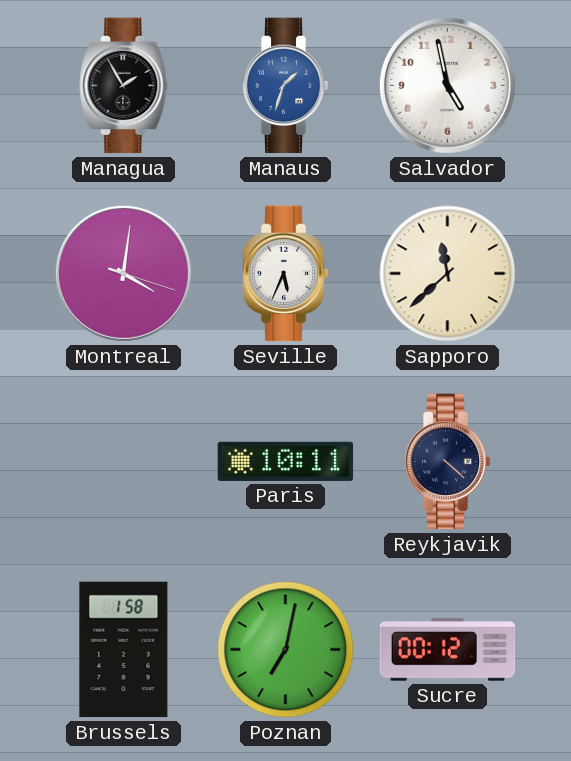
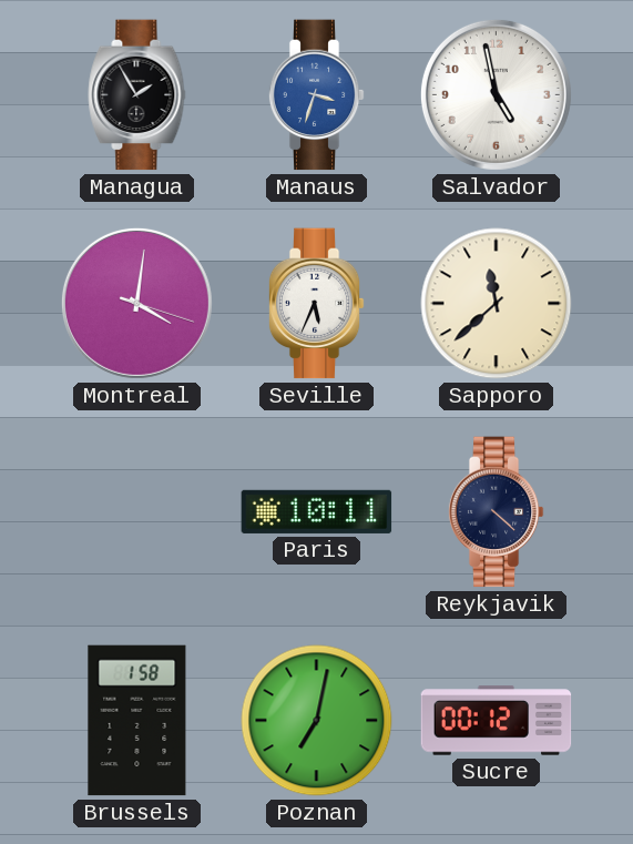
Manaus: 1:33 -> 3:33
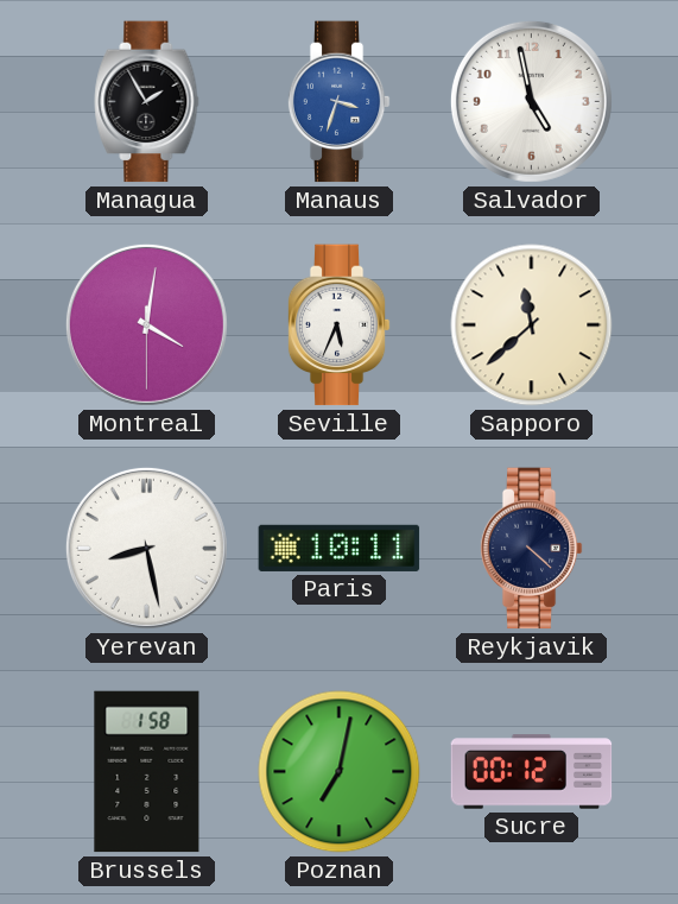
Montreal: 4:01:18 -> 4:01:30
Yerevan: none -> 8:28
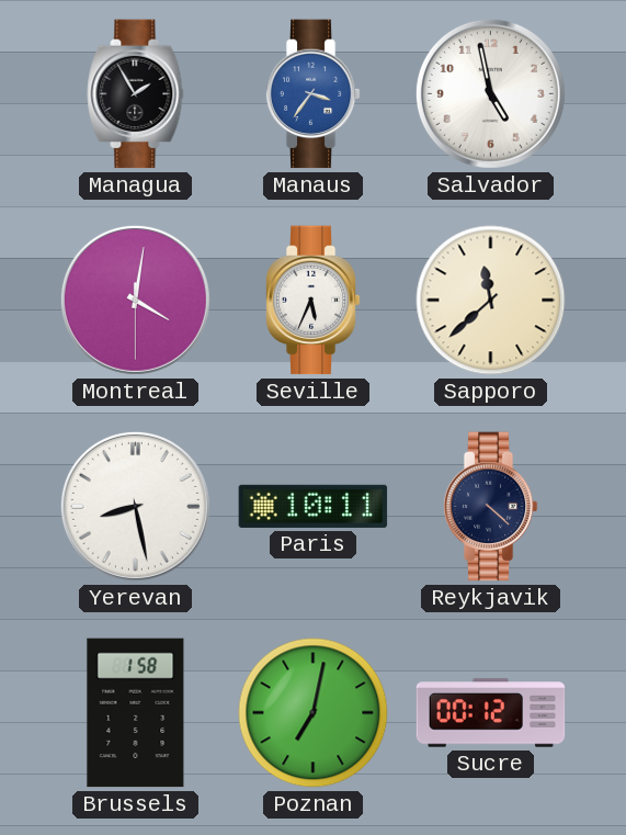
Manaus: 3:33 -> 3:36
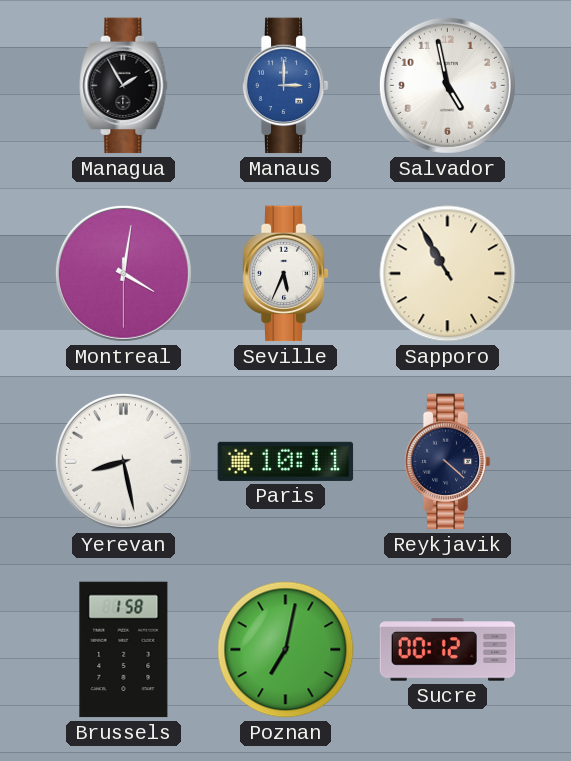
Manaus: 3:36 -> 3:00
Sapporo: 11:38 -> 10:55
